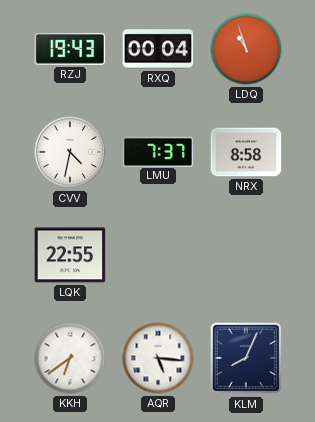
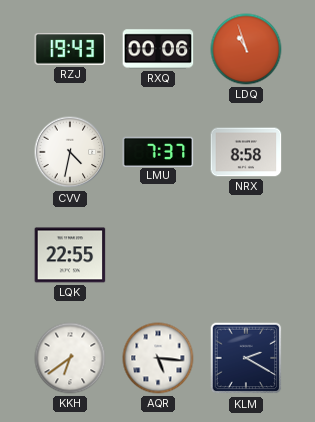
RXQ: 00:04 -> 00:06
KLM: 8:04 -> 2:20
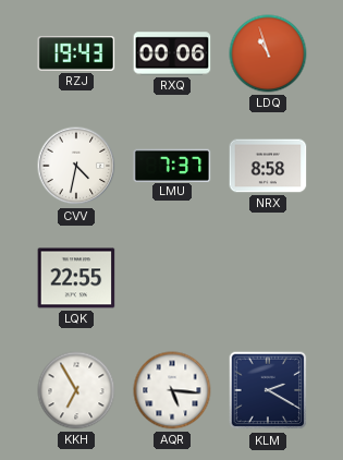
KKH: 6:39 -> 6:55
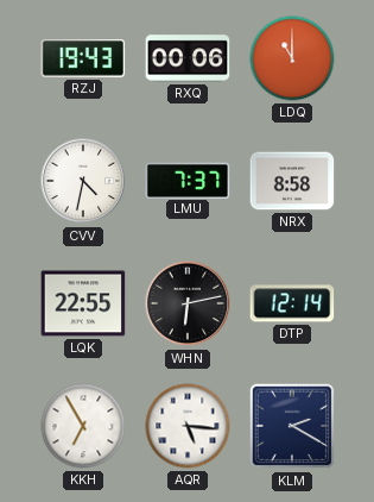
LDQ: 10:57 -> 11:00
WHN: none -> 6:13
DTP: none -> 12:14
